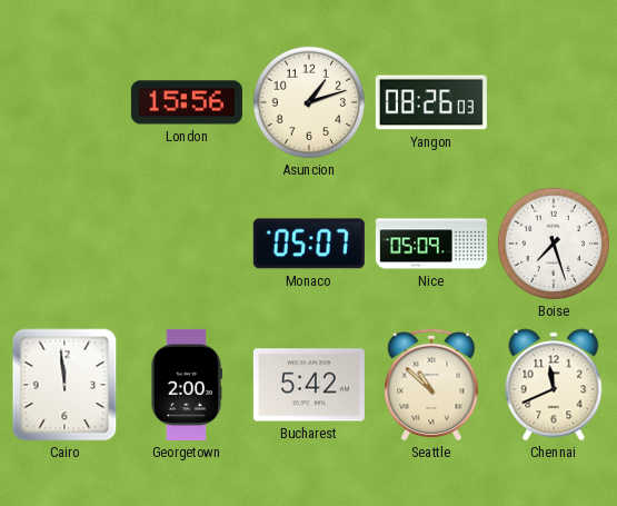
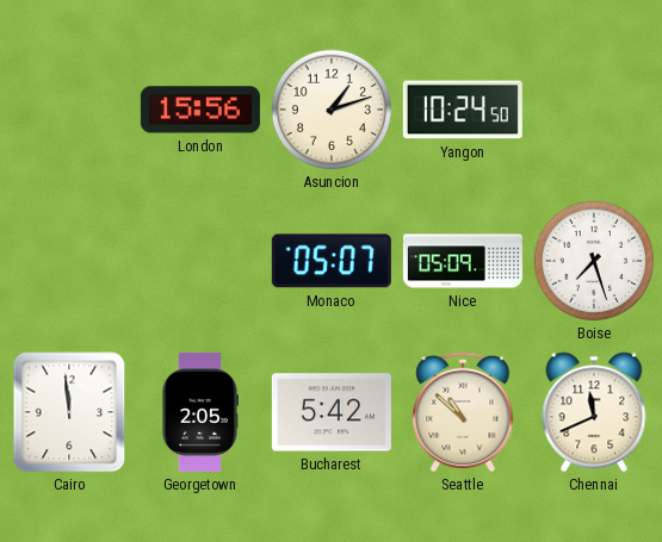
Yangon: 08:26 -> 10:24
Georgetown: 2:00 -> 2:05
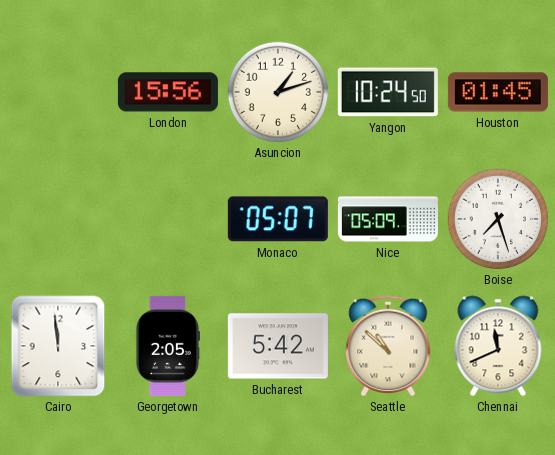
Houston: none -> 01:45
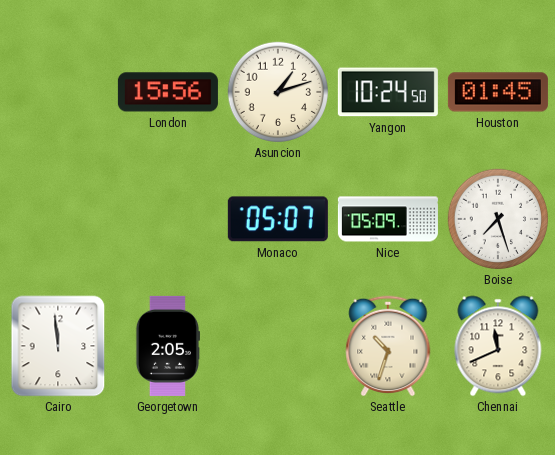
Bucharest: 5:42 -> none
Seattle: 10:52 -> 10:33
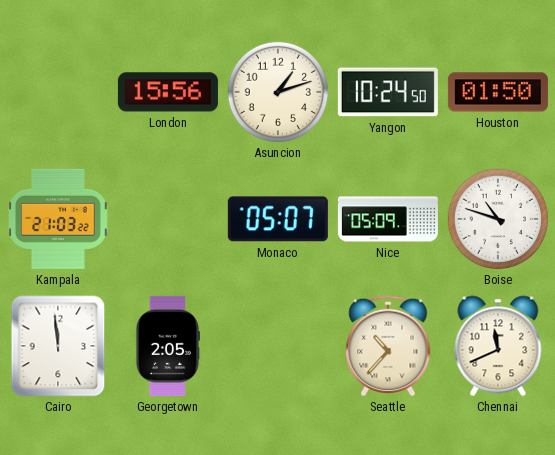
Houston: 01:45 -> 01:50
Kampala: none -> 21:03
Boise: 7:27 -> 10:48
Seattle: 10:33 -> 10:37
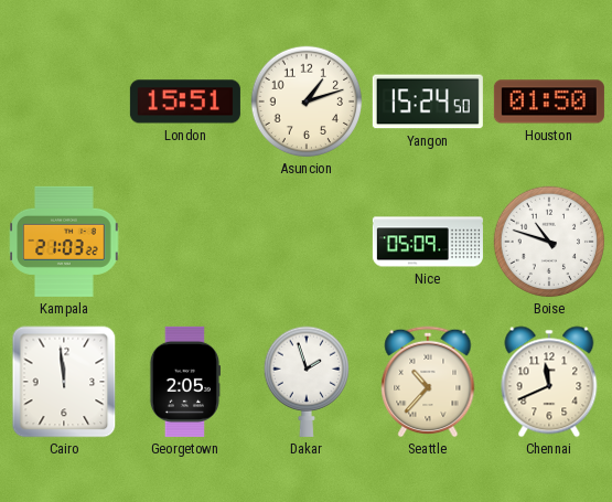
London: 15:56 -> 15:51
Yangon: 10:24 -> 15:24
Monaco: 05:07 -> none
Dakar: none -> 1:57
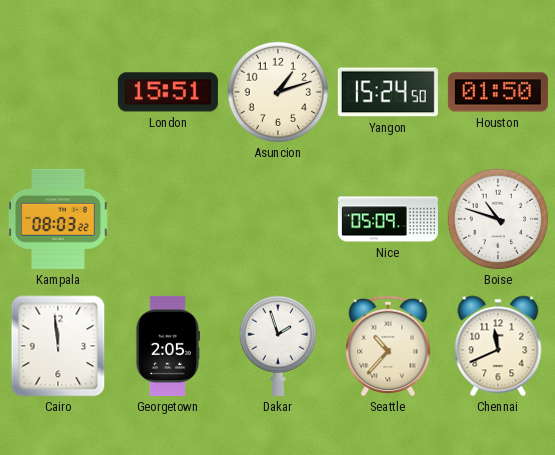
Kampala: 21:03 -> 08:03
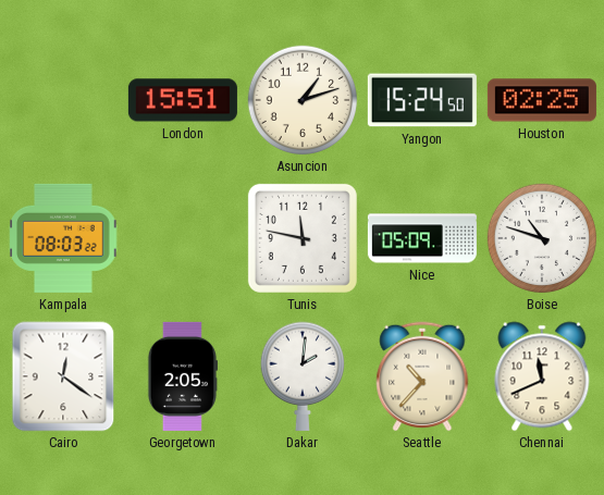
Houston: 01:50 -> 02:25
Tunis: none -> 11:47
Cairo: 11:59 -> 12:21
Dakar: 1:57 -> 2:01
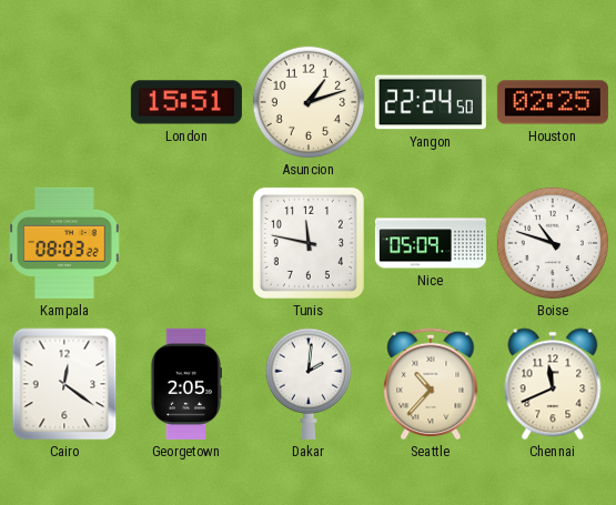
Yangon: 15:24 -> 22:24
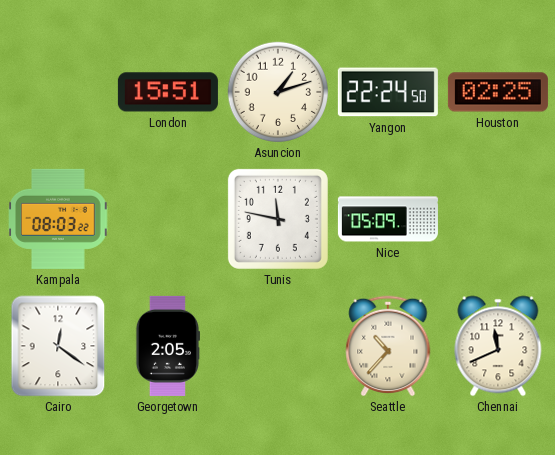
Boise: 10:48 -> none
Dakar: 2:01 -> none
